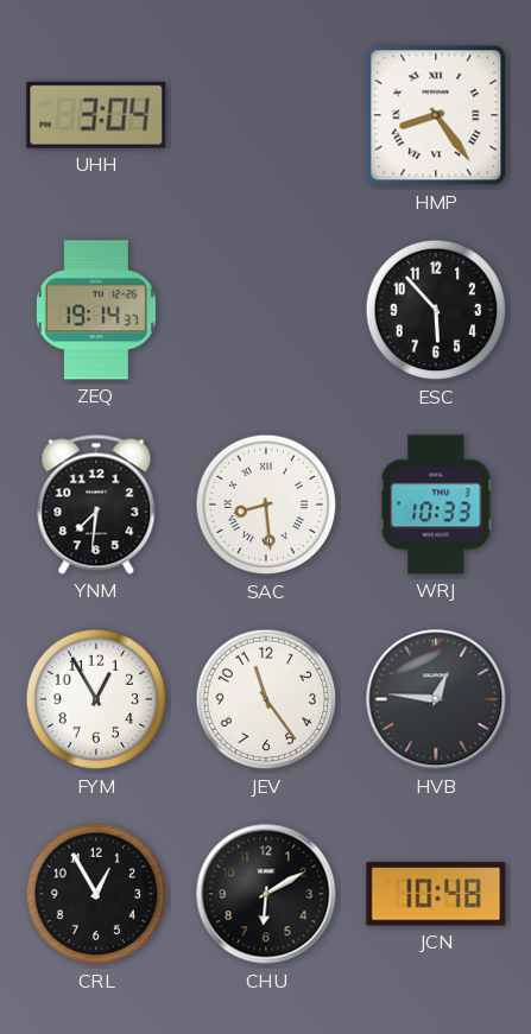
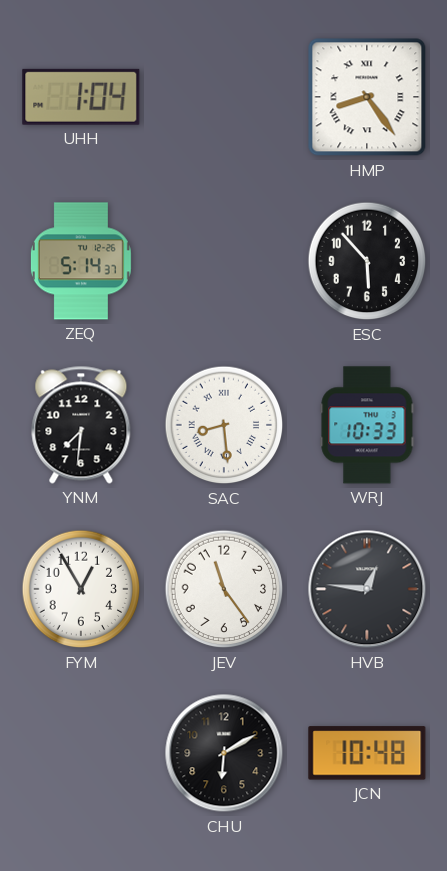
UHH: 3:04 -> 1:04
ZEQ: 19:14 -> 5:14
CRL: 12:55 -> none
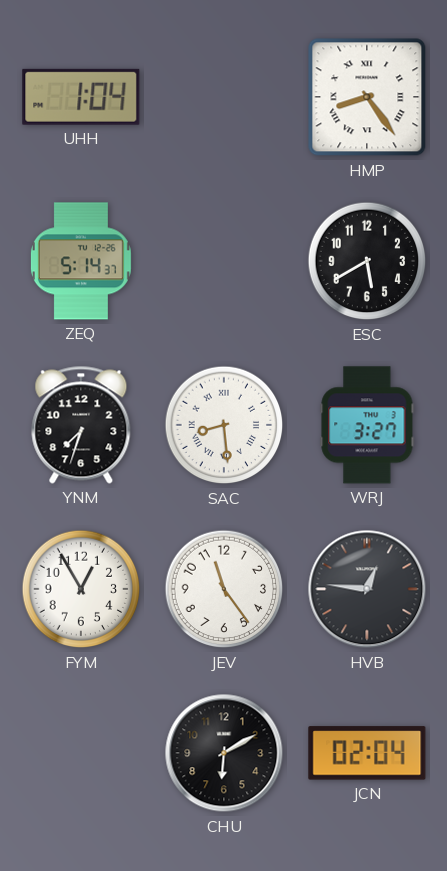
ESC: 5:53 -> 5:40
YNM: 7:31 -> 7:33
WRJ: 10:33 -> 3:27
JCN: 10:48 -> 02:04
